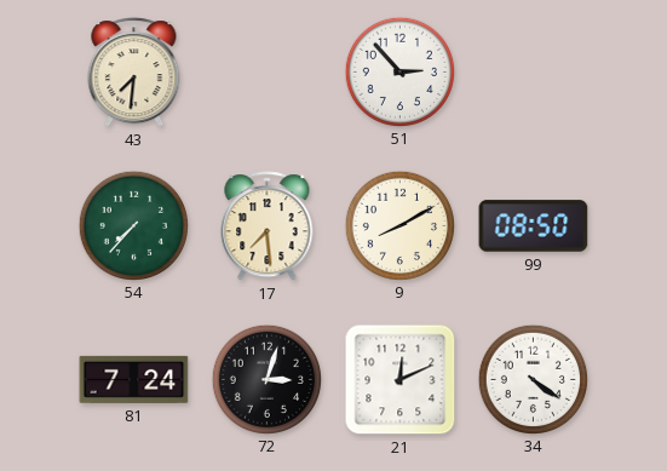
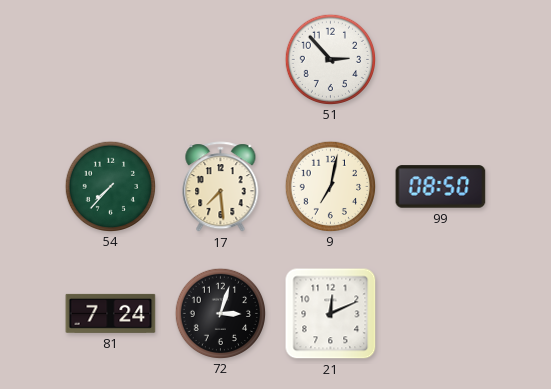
43: 7:31 -> none
9: 8:10 -> 7:02
34: 4:21 -> none
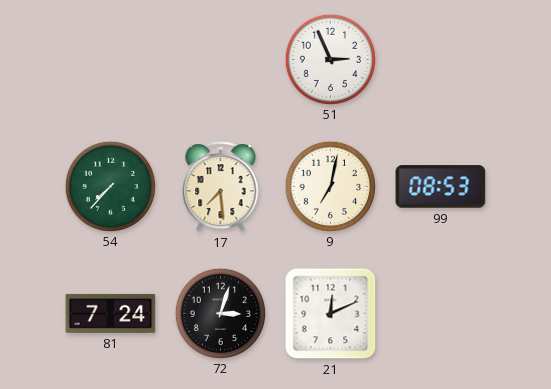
51: 2:53 -> 2:56
99: 08:50 -> 08:53
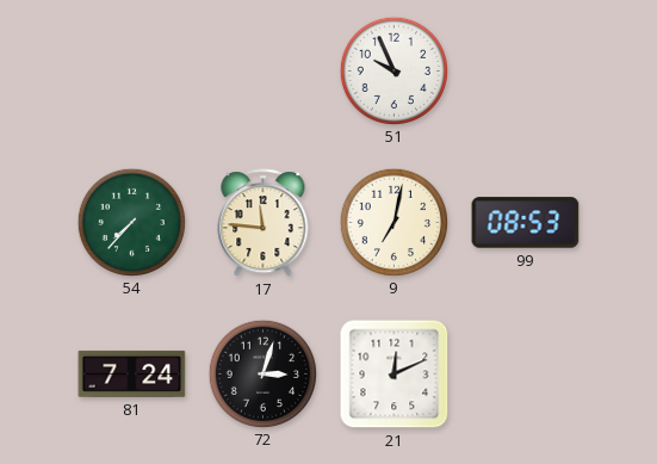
51: 2:56 -> 9:56
17: 7:29 -> 11:46
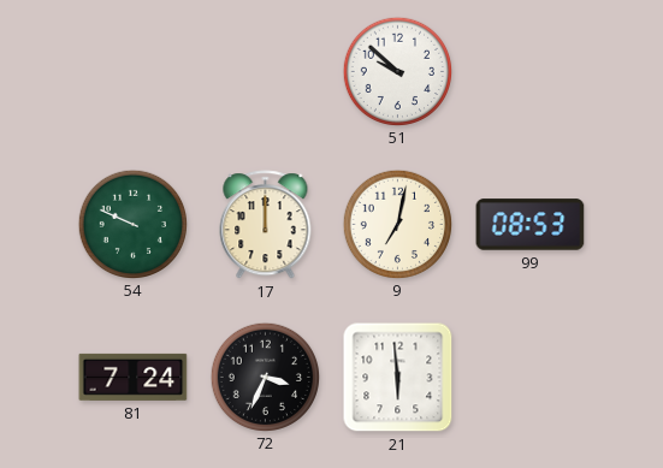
51: 9:56 -> 9:52
54: 7:37 -> 9:49
17: 11:46 -> 12:00
72: 3:03 -> 3:34
21: 12:11 -> 5:59
